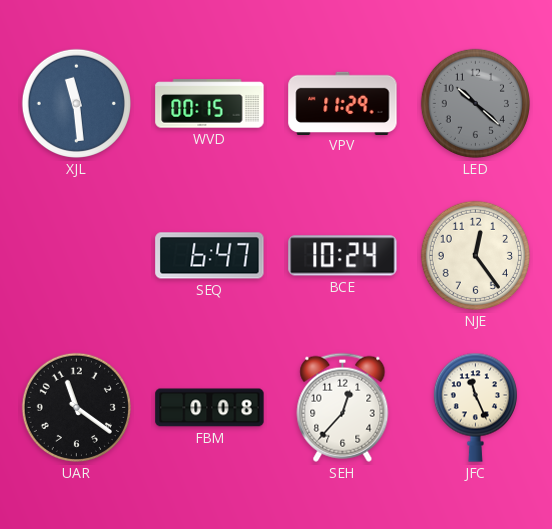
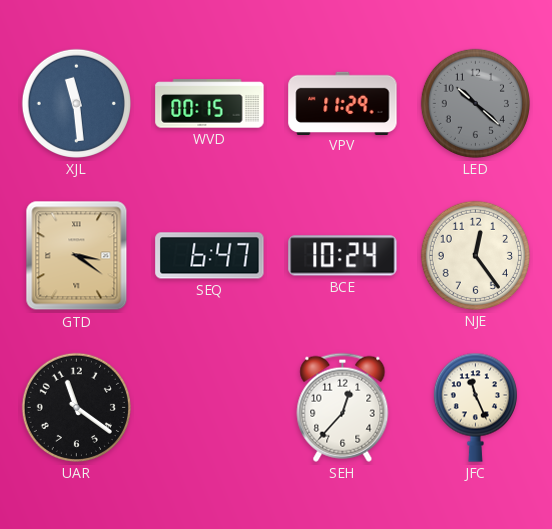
GTD: none -> 3:21
FBM: 0:08 -> none
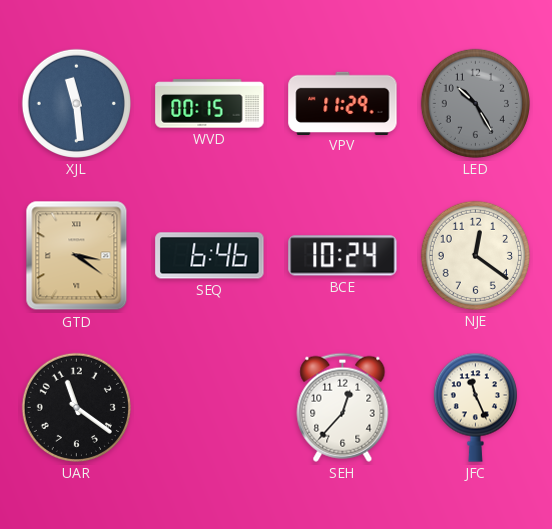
LED: 10:22 -> 10:25
SEQ: 6:47 -> 6:46
NJE: 12:24 -> 12:21
